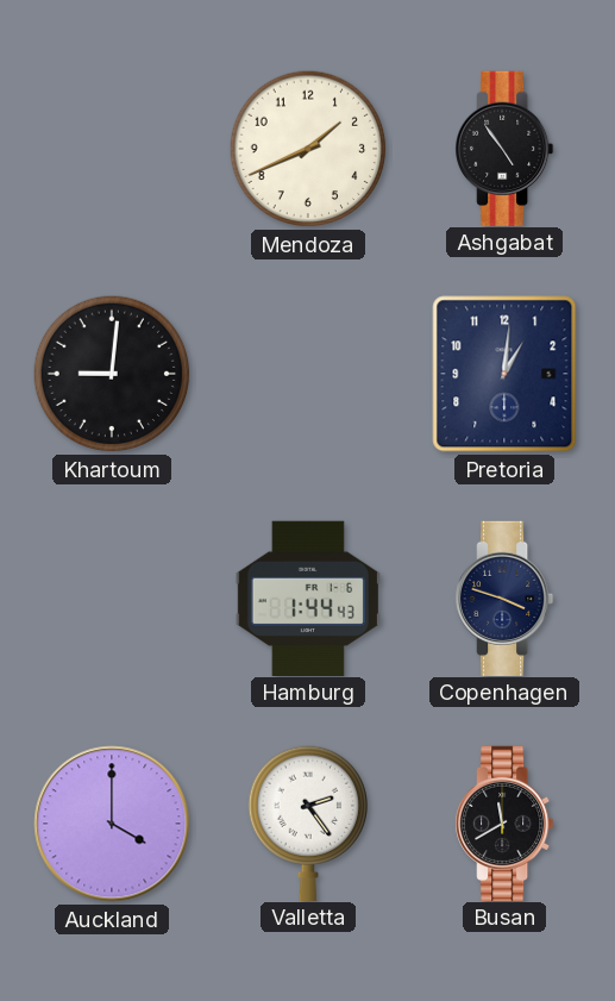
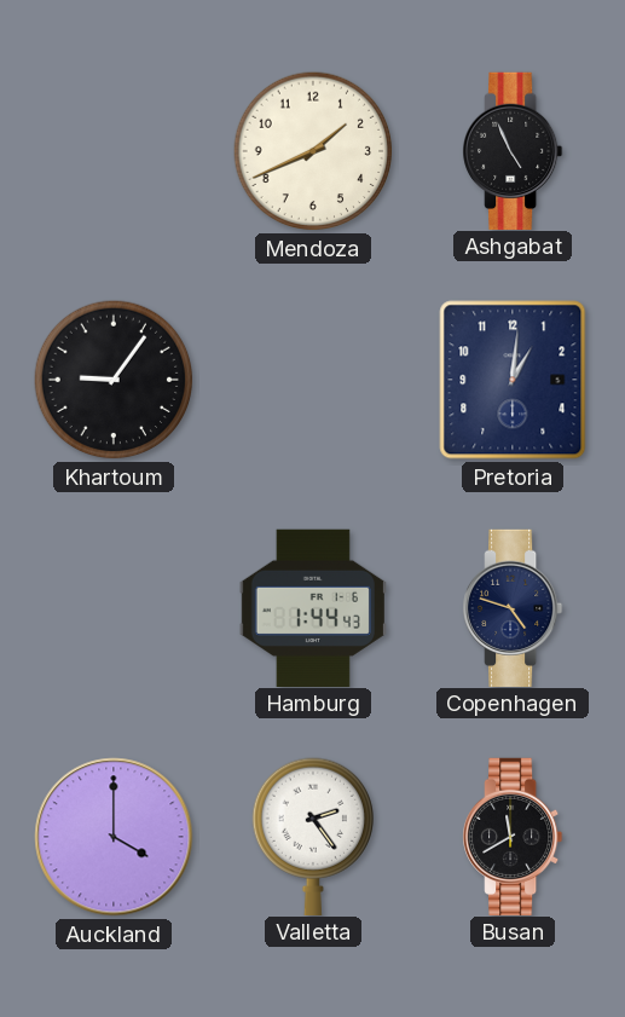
Ashgabat: 4:54 -> 4:56
Khartoum: 9:01 -> 9:06
Copenhagen: 3:48 -> 4:48
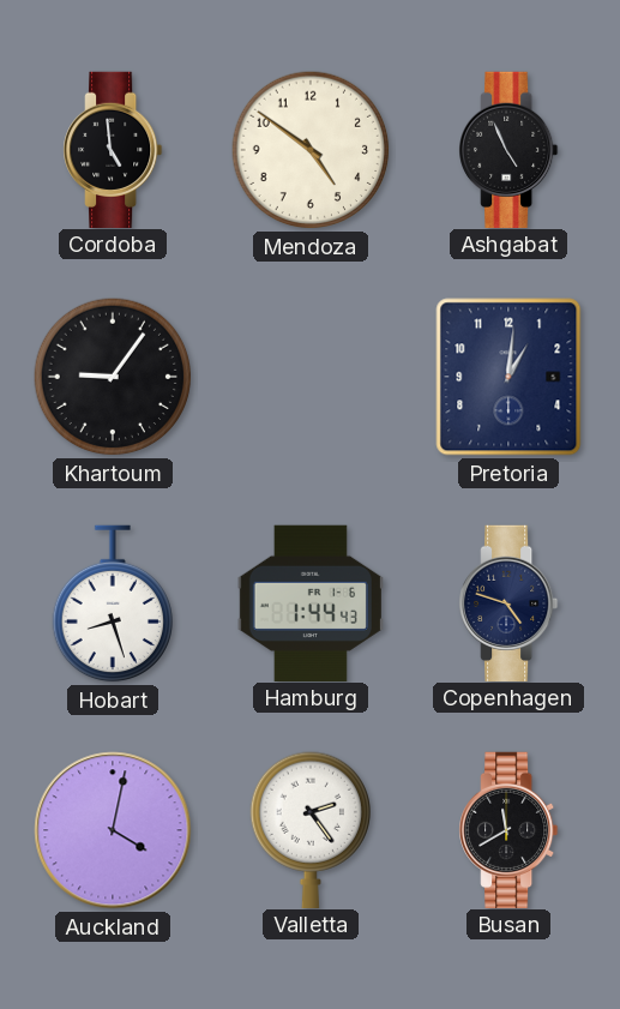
Cordoba: none -> 4:59
Mendoza: 1:41 -> 4:51
Hobart: none -> 8:27
Auckland: 4:00 -> 4:02
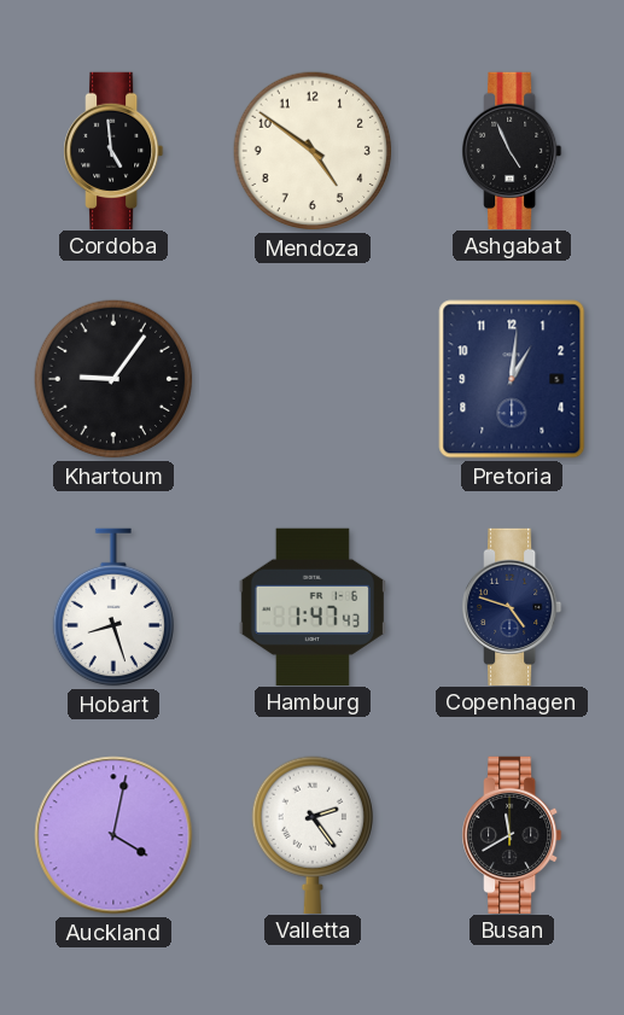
Hamburg: 1:44 -> 1:47
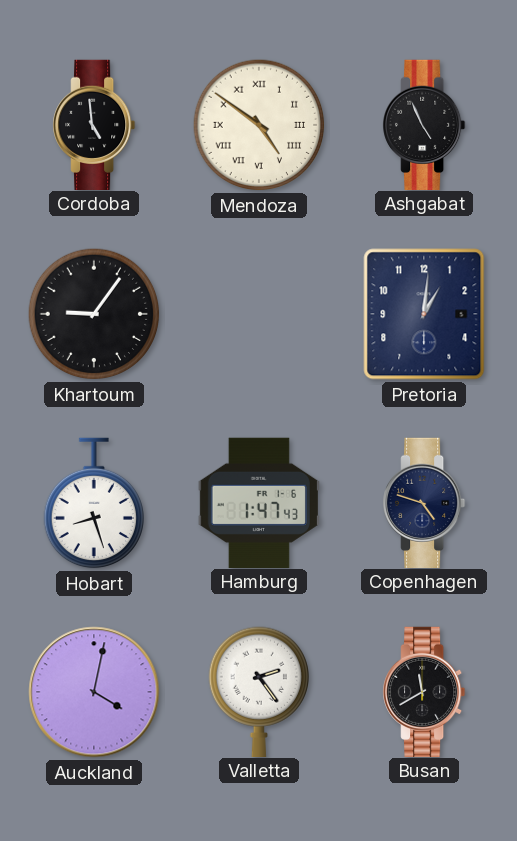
Mendoza numerals: Arabic -> Roman
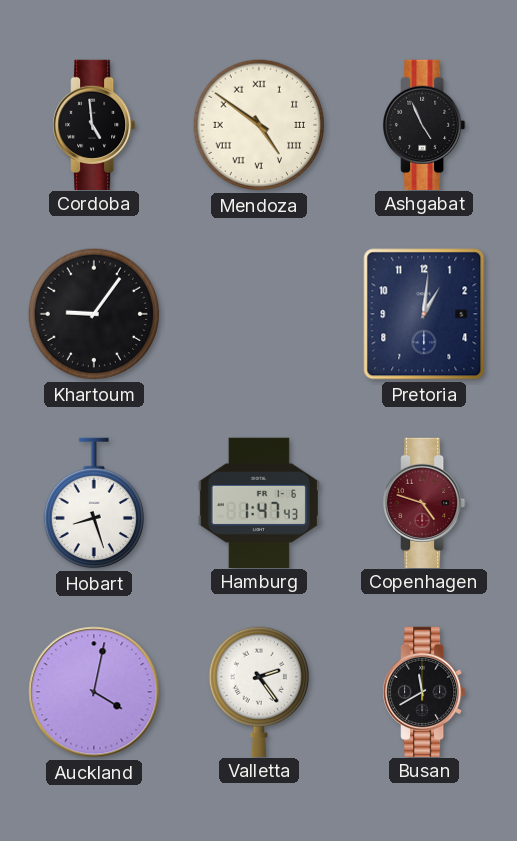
Copenhagen dial: navy -> burgundy
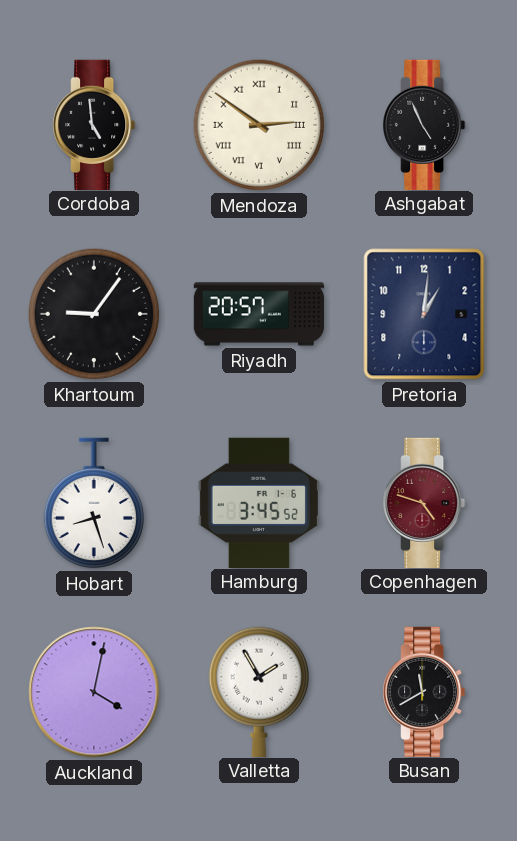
Mendoza: 4:51 -> 2:51
Riyadh: none -> 20:57
Hamburg: 1:47 -> 3:45
Valletta: 2:24 -> 1:55
